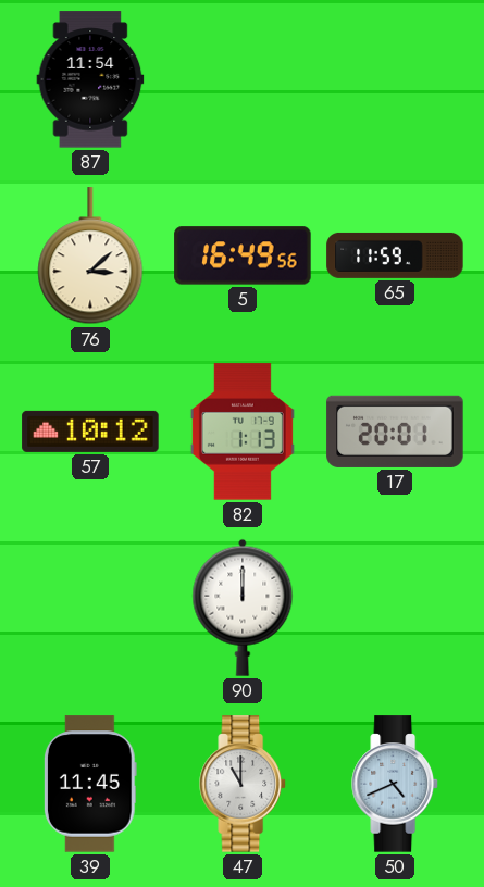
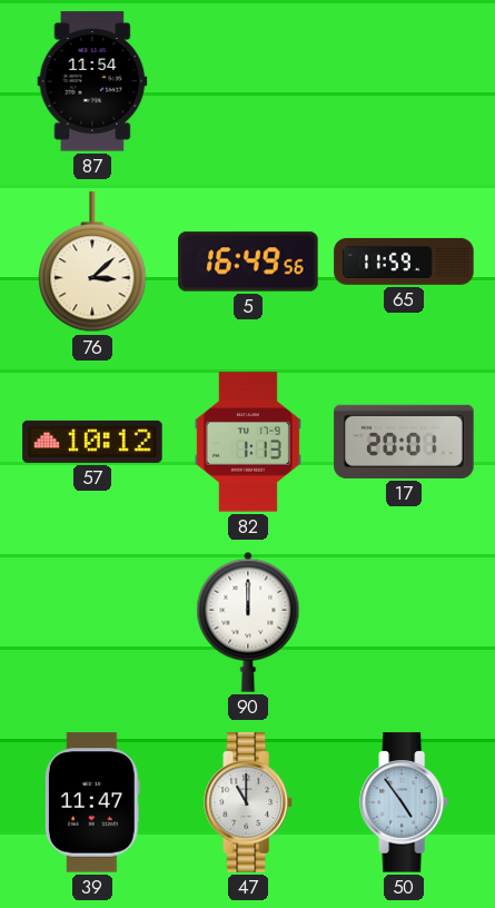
39: 11:45 -> 11:47
50: 4:41 -> 4:54
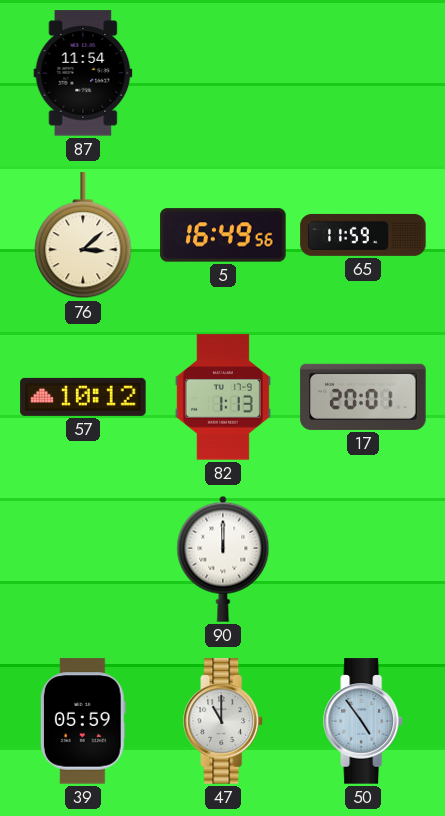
39: 11:47 -> 05:59
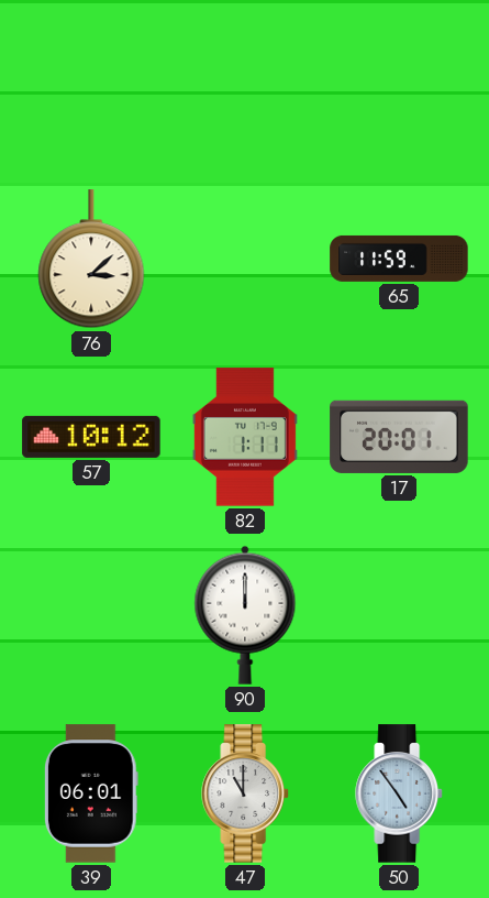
87: 11:54 -> none
5: 16:49 -> none
82: 1:13 -> 1:11
39: 05:59 -> 06:01
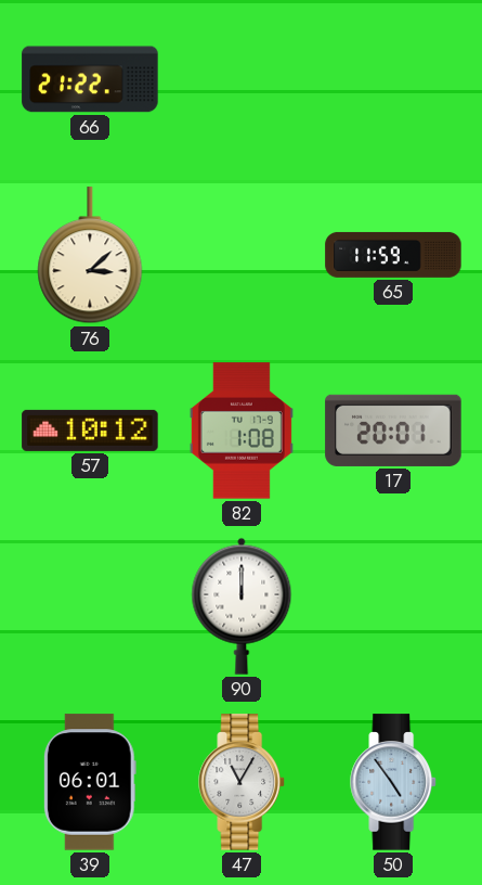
66: none -> 21:22
82: 1:11 -> 1:08
47: 11:00 -> 11:05
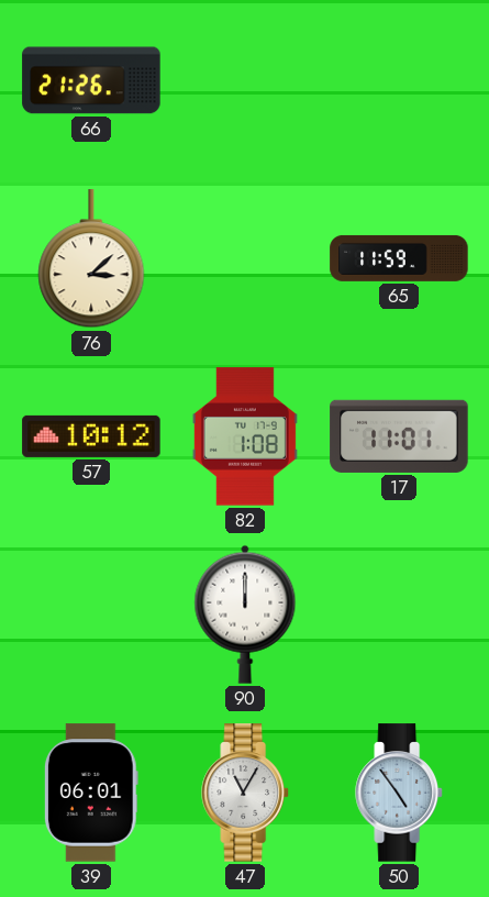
66: 21:22 -> 21:26
17: 20:01 -> 11:01
